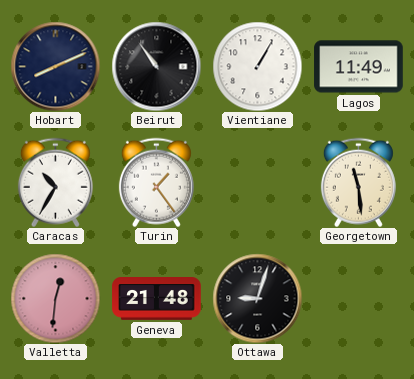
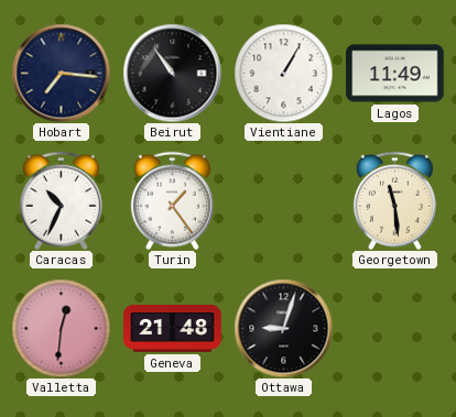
Hobart: 8:11 -> 7:16
Caracas: 10:35 -> 10:34
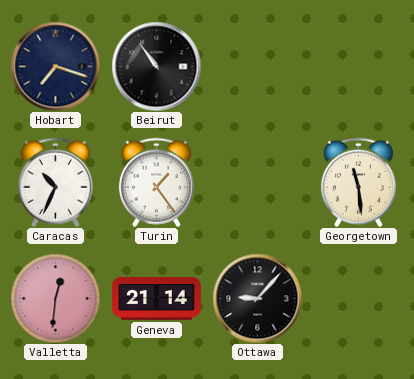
Hobart: 7:16 -> 7:18
Vientiane: 1:05 -> none
Lagos: 11:49 -> none
Geneva: 21:48 -> 21:14
Ottawa: 9:03 -> 9:07
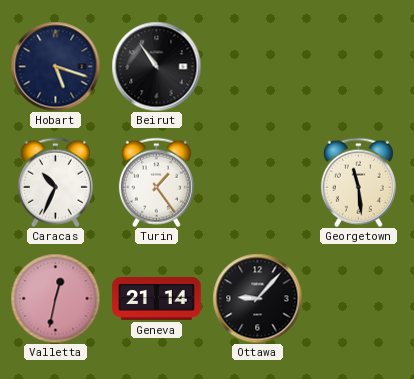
Hobart: 7:18 -> 5:18
Valletta: 12:31 -> 12:32
